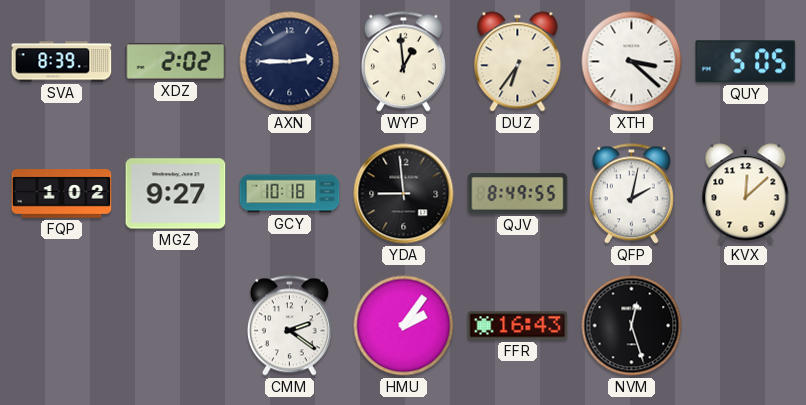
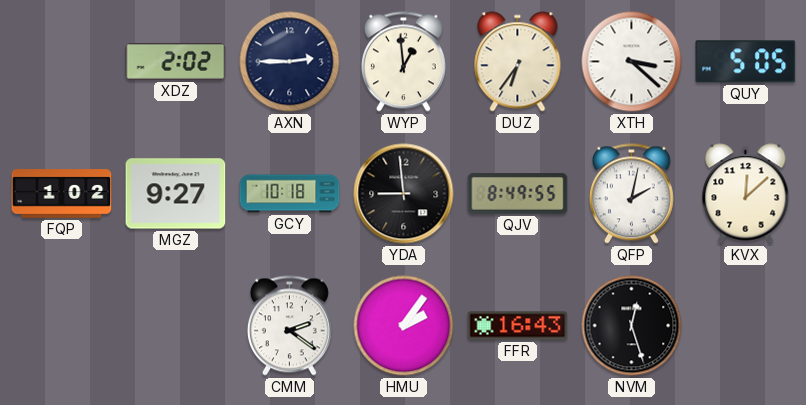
SVA: 8:39 -> none
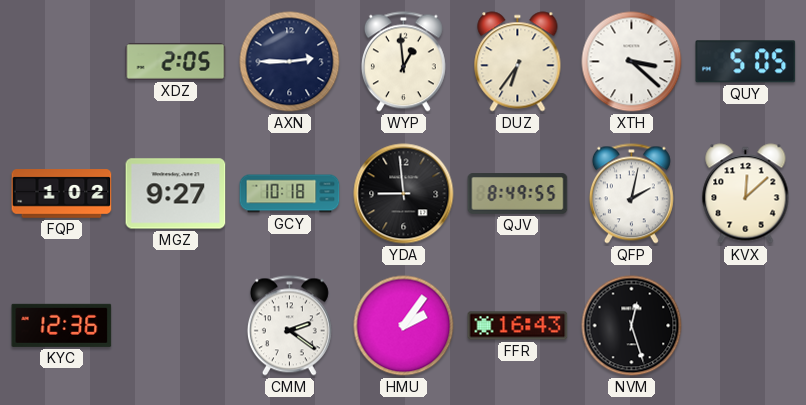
XDZ: 2:02 -> 2:05
KYC: none -> 12:36
